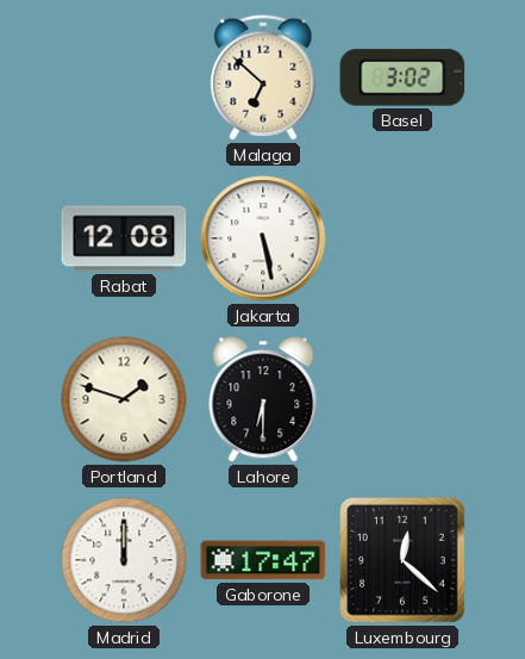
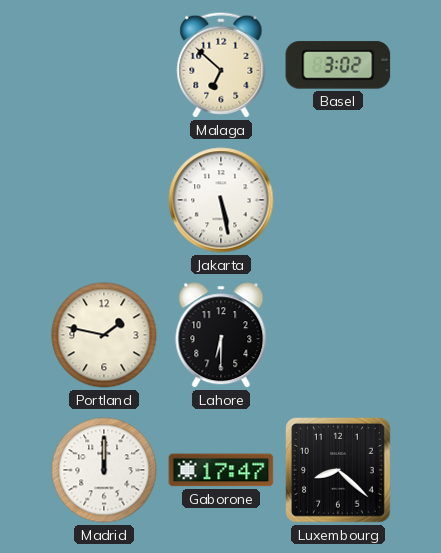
Rabat: 12:08 -> none
Portland: 1:48 -> 1:47
Luxembourg: 12:22 -> 8:22
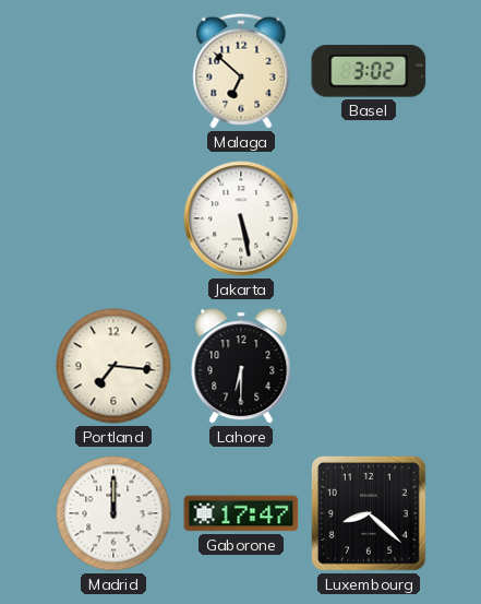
Portland: 1:47 -> 7:16
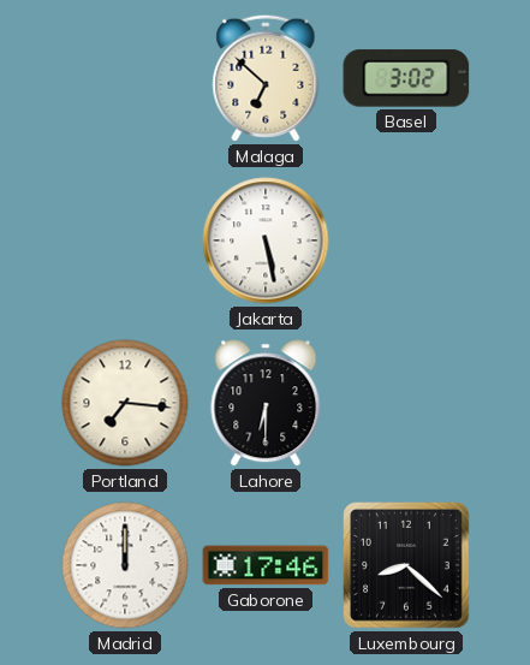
Gaborone: 17:47 -> 17:46
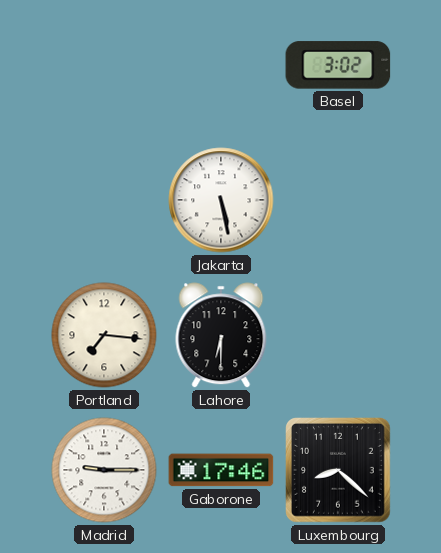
Malaga: 6:52 -> none
Madrid: 12:00 -> 9:15
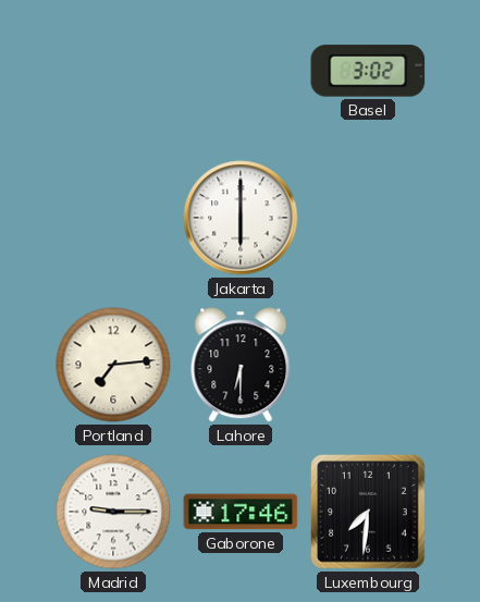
Jakarta: 5:28 -> 6:00
Portland: 7:16 -> 7:14
Luxembourg: 8:22 -> 7:31
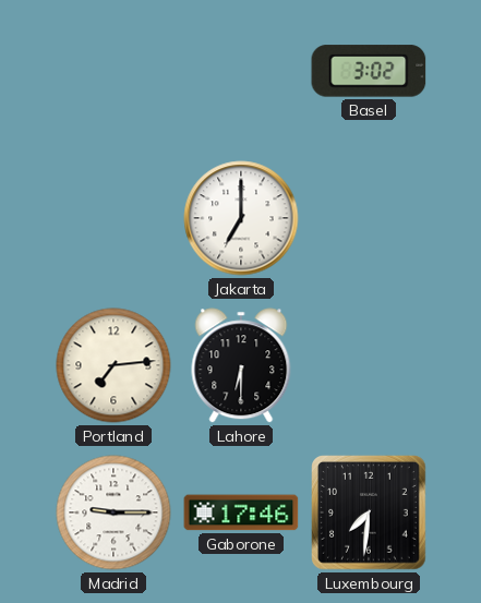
Jakarta: 6:00 -> 7:00
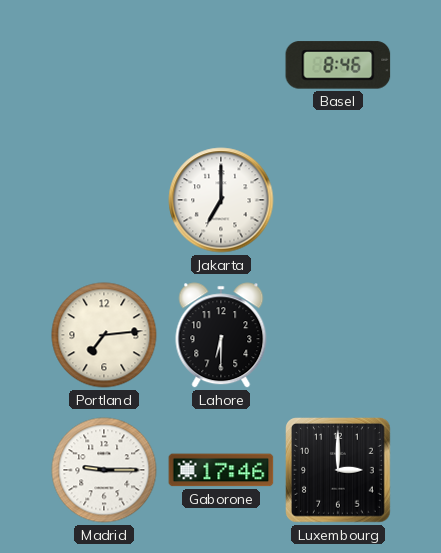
Basel: 3:02 -> 8:46
Luxembourg: 7:31 -> 3:00
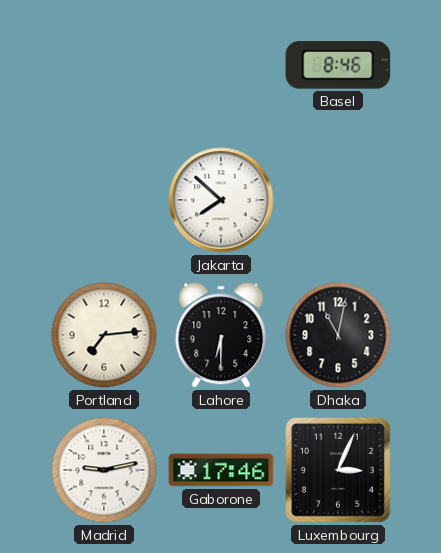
Jakarta: 7:00 -> 7:52
Dhaka: none -> 11:02
Madrid: 9:15 -> 9:13
Luxembourg: 3:00 -> 3:04
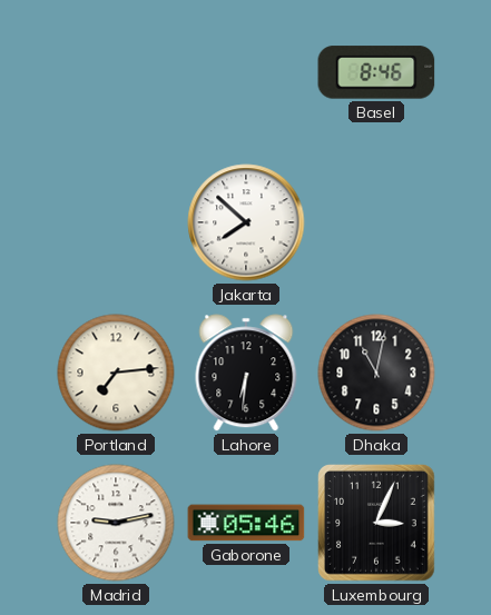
Lahore: 6:30 -> 6:31
Gaborone: 17:46 -> 05:46
